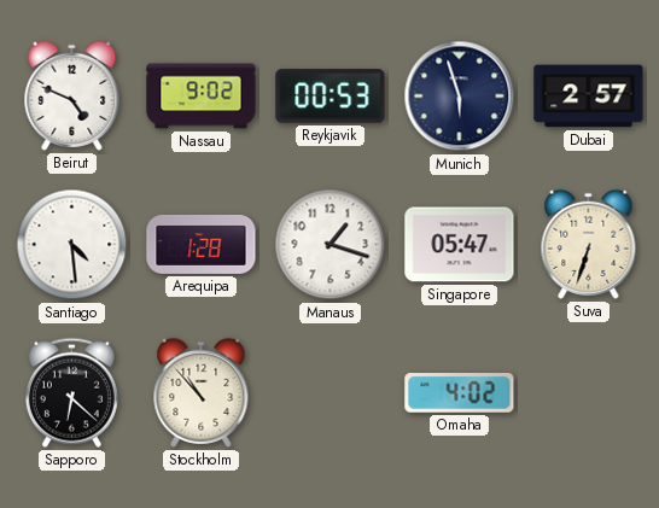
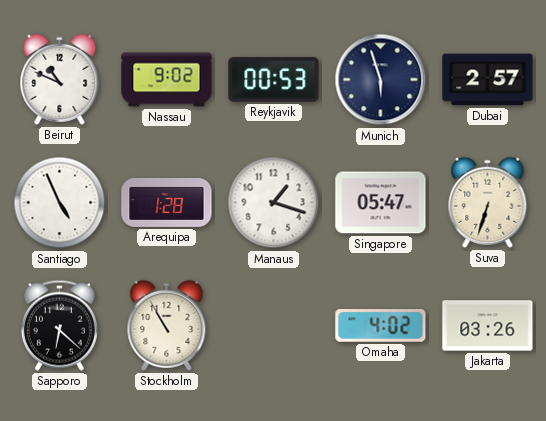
Beirut: 4:49 -> 10:49
Santiago: 4:29 -> 4:56
Stockholm: 10:53 -> 10:55
Jakarta: none -> 03:26
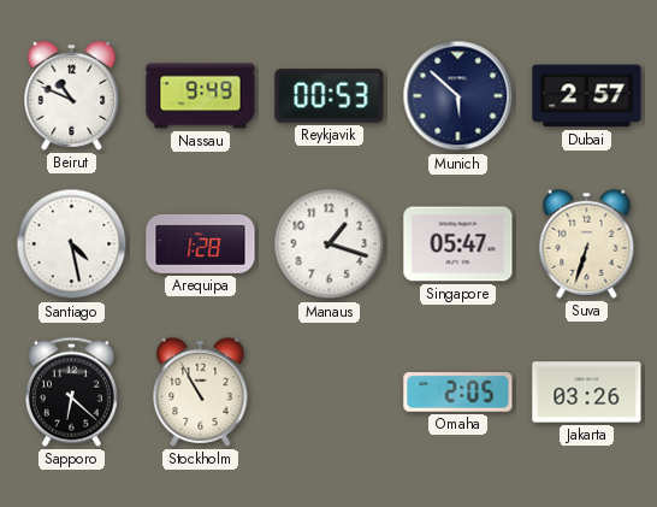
Nassau: 9:02 -> 9:49
Munich: 5:57 -> 5:52
Santiago: 4:56 -> 4:28
Omaha: 4:02 -> 2:05
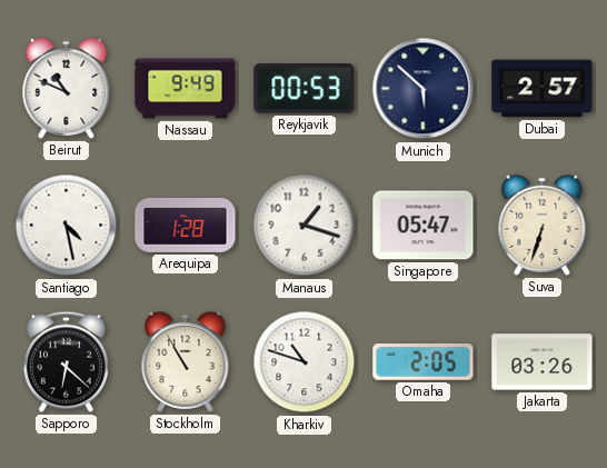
Kharkiv: none -> 10:48
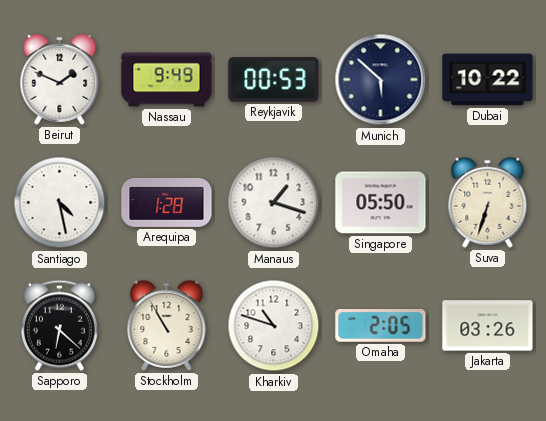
Beirut: 10:49 -> 1:49
Dubai: 2:57 -> 10:22
Singapore: 05:47 -> 05:50
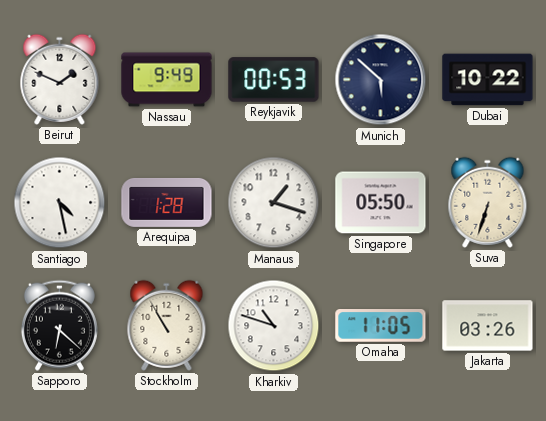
Omaha: 2:05 -> 11:05
